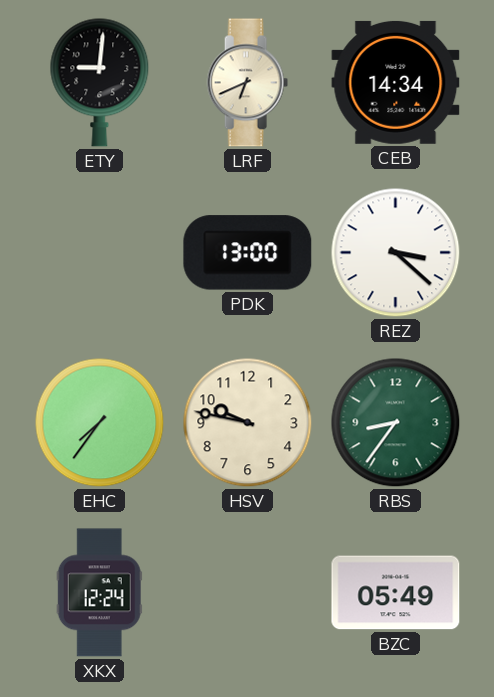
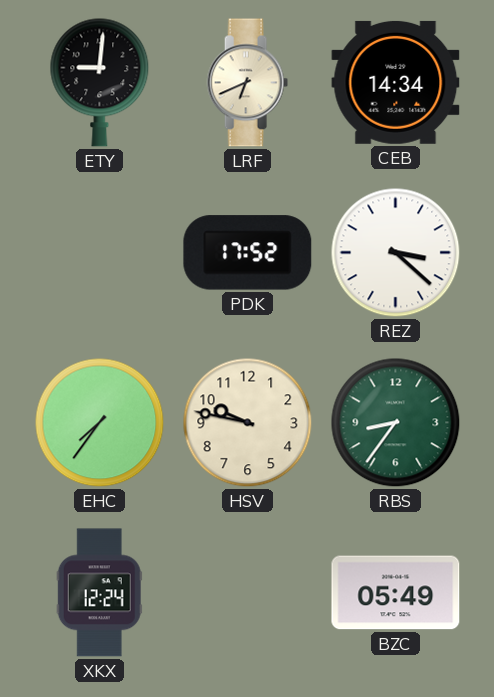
PDK: 13:00 -> 17:52
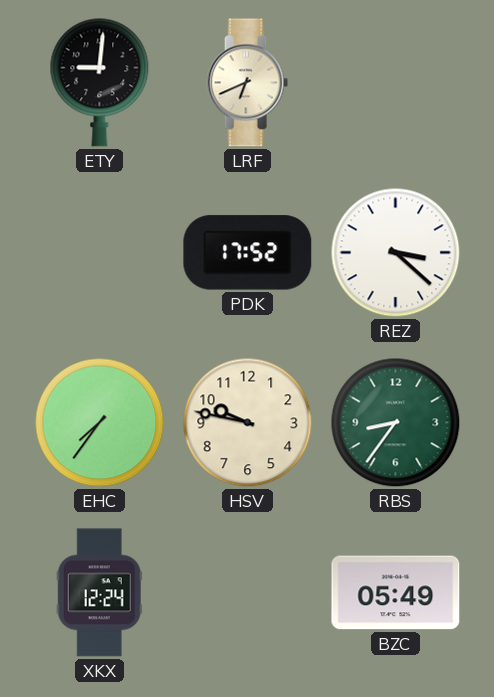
CEB: 14:34 -> none
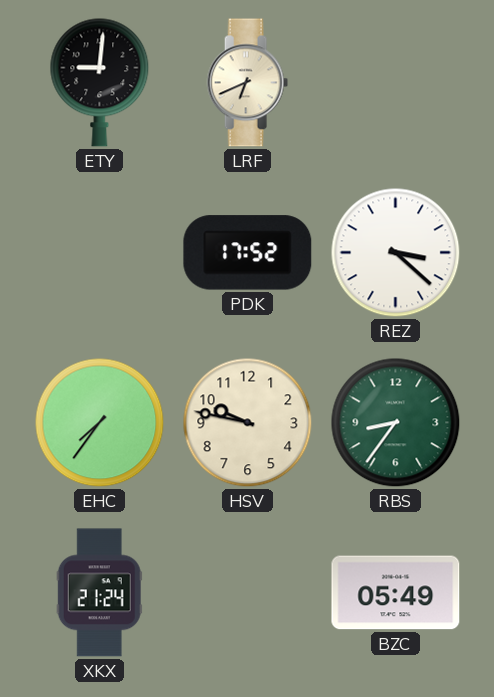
XKX: 12:24 -> 21:24
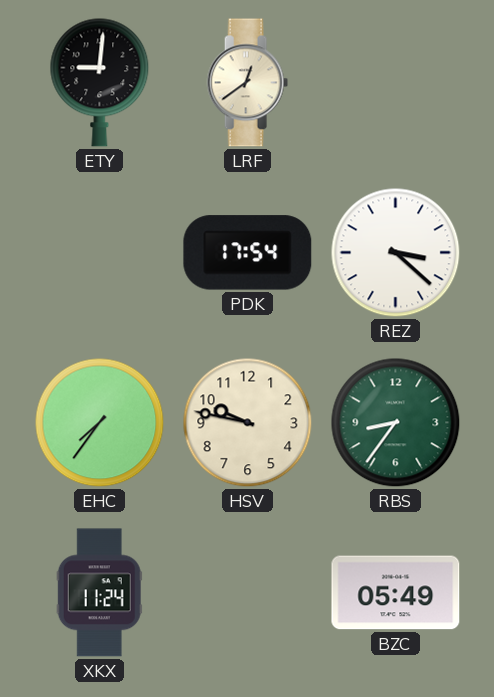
LRF: 6:41 -> 12:39
PDK: 17:52 -> 17:54
XKX: 21:24 -> 11:24
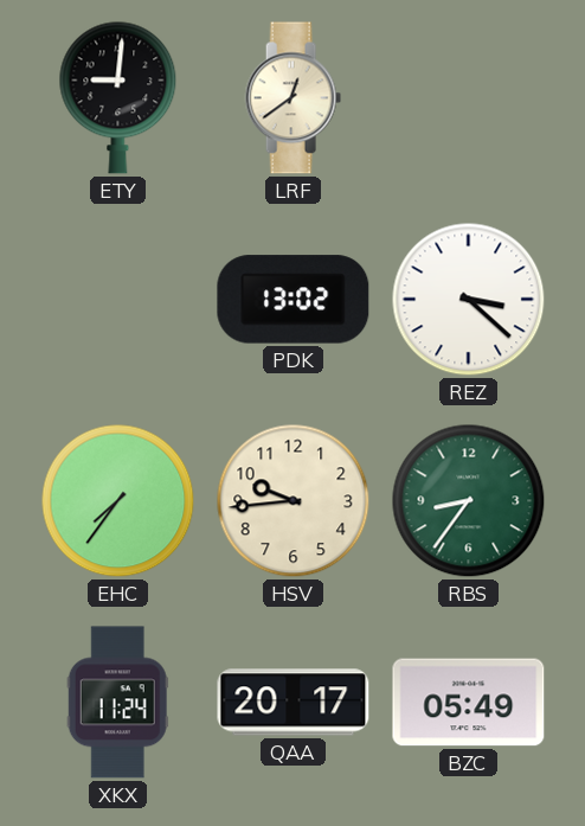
PDK: 17:54 -> 13:02
HSV: 9:47 -> 9:44
QAA: none -> 20:17
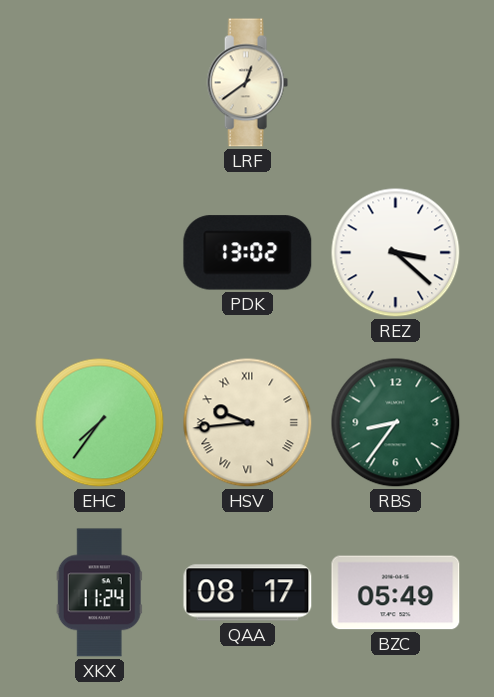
ETY: 9:01 -> none
HSV numerals: Arabic -> Roman
QAA: 20:17 -> 08:17
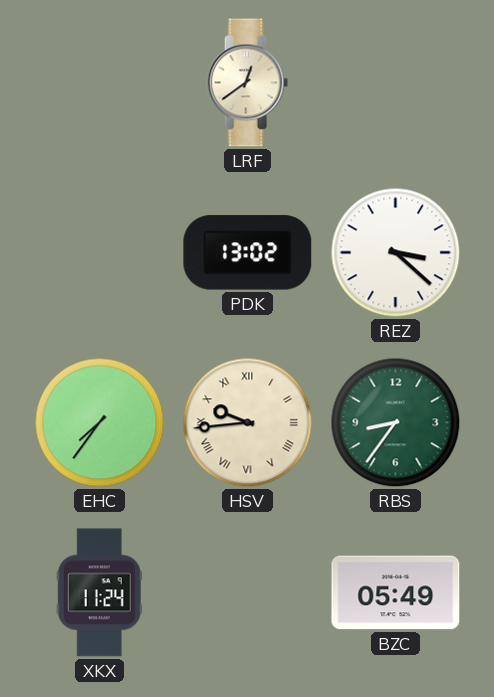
QAA: 08:17 -> none
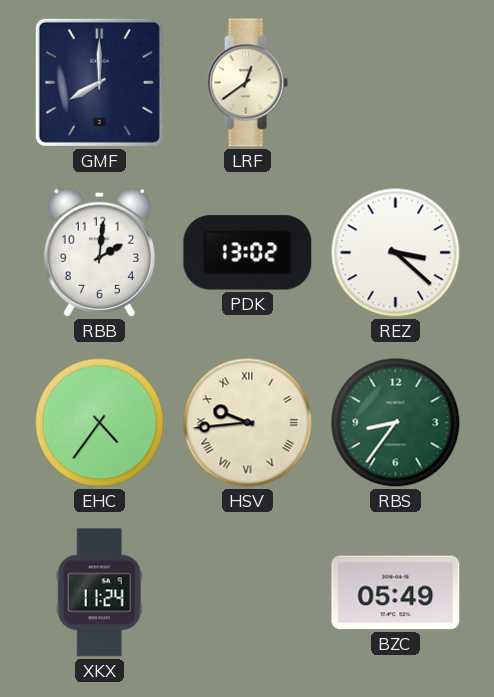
GMF: none -> 8:00
RBB: none -> 2:01
EHC: 7:36 -> 4:36
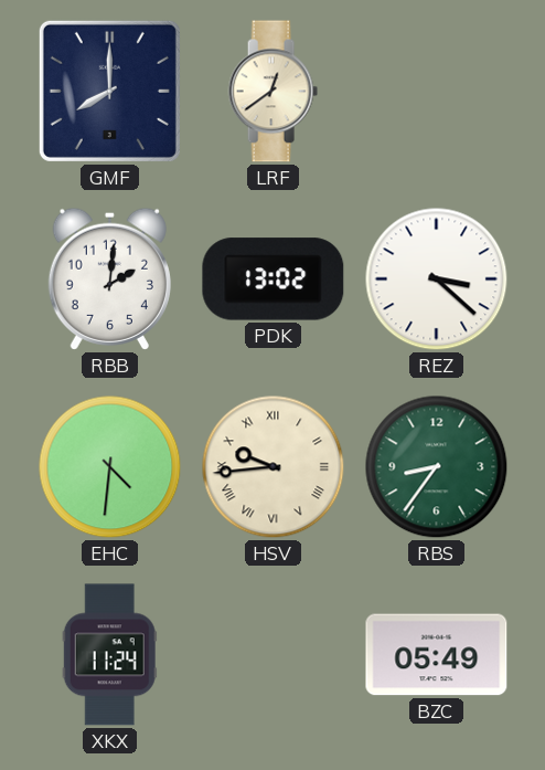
EHC: 4:36 -> 4:31
